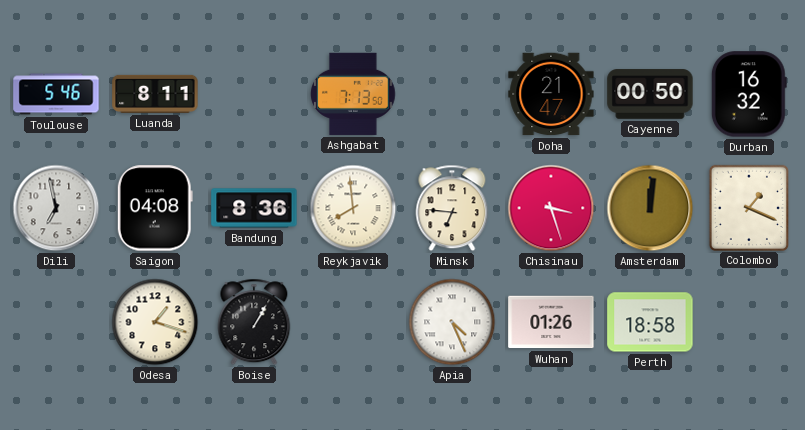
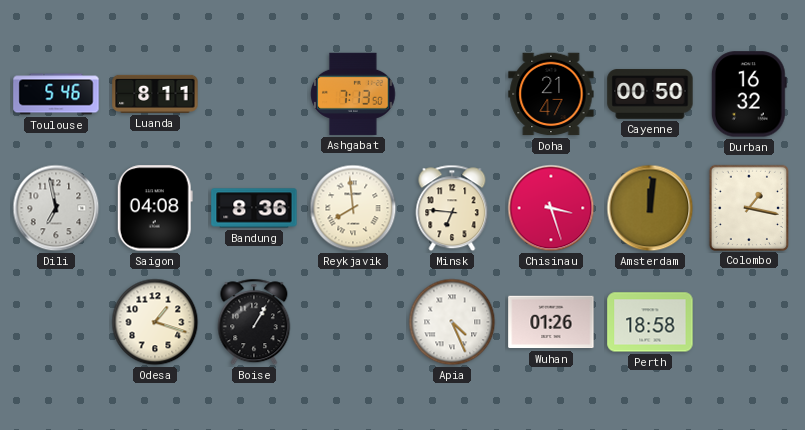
Colombo: 1:19 -> 1:17
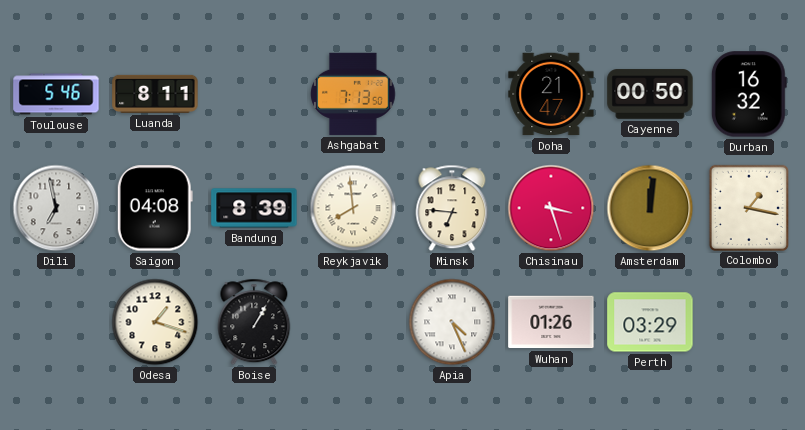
Bandung: 8:36 -> 8:39
Perth: 18:58 -> 03:29
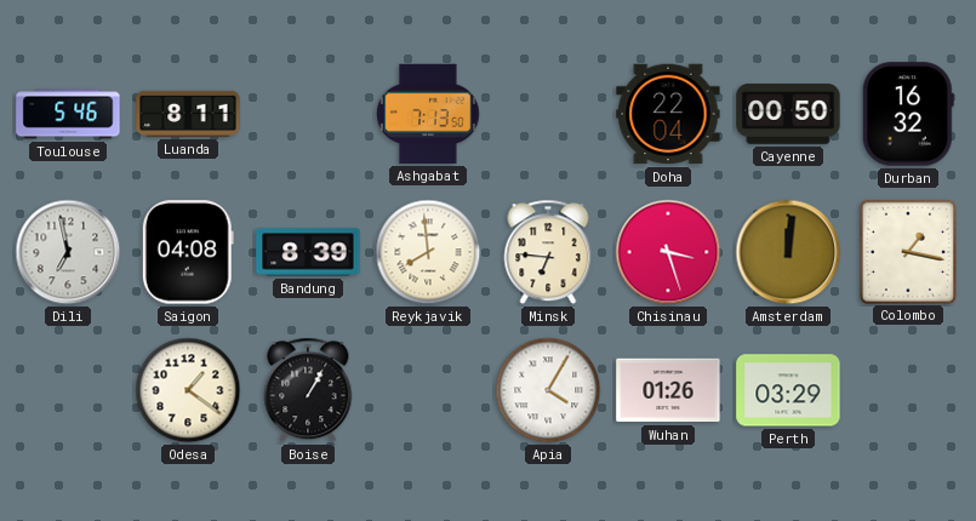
Doha: 21:47 -> 22:04
Odesa: 1:18 -> 1:21
Apia: 4:26 -> 4:05
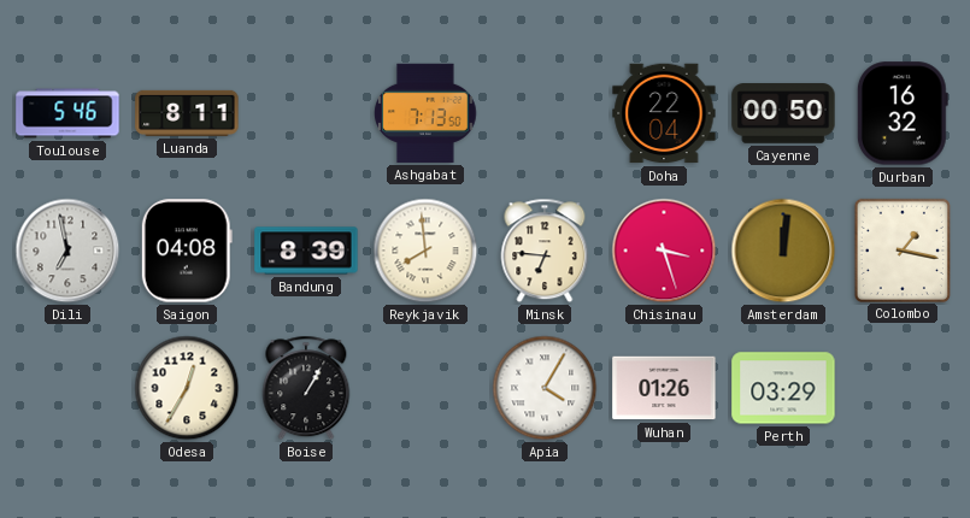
Odesa: 1:21 -> 12:35
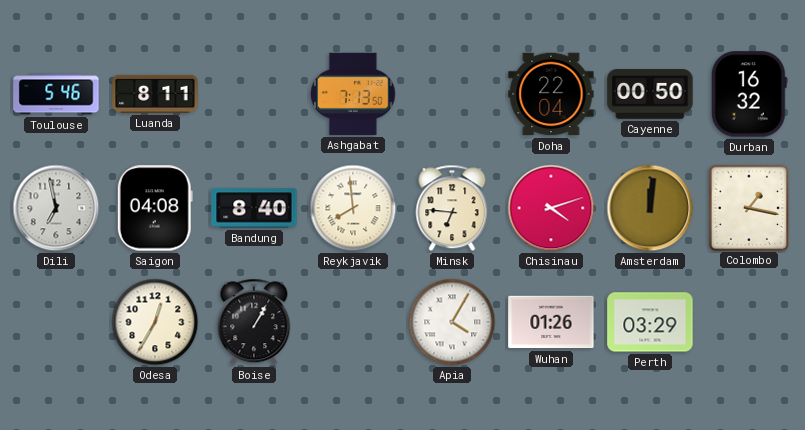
Bandung: 8:39 -> 8:40
Chisinau: 3:27 -> 4:12
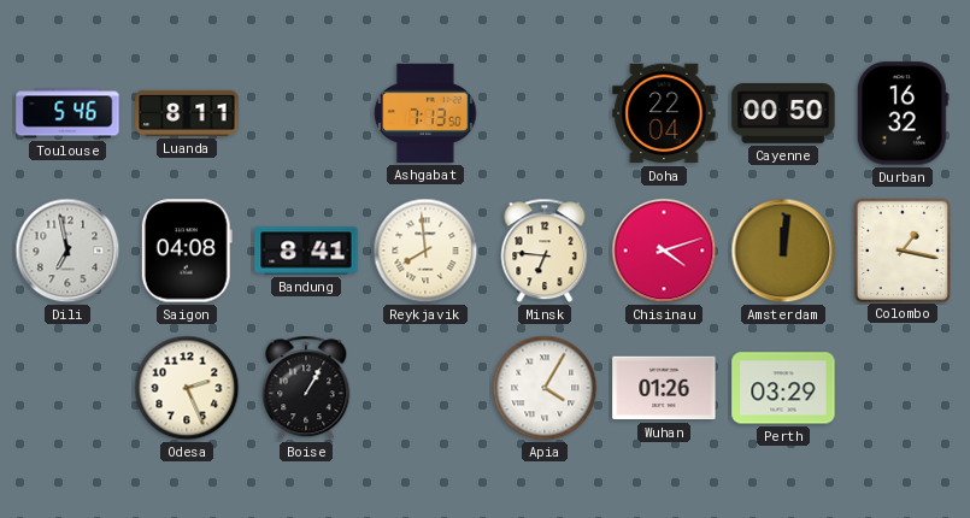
Bandung: 8:40 -> 8:41
Odesa: 12:35 -> 2:26
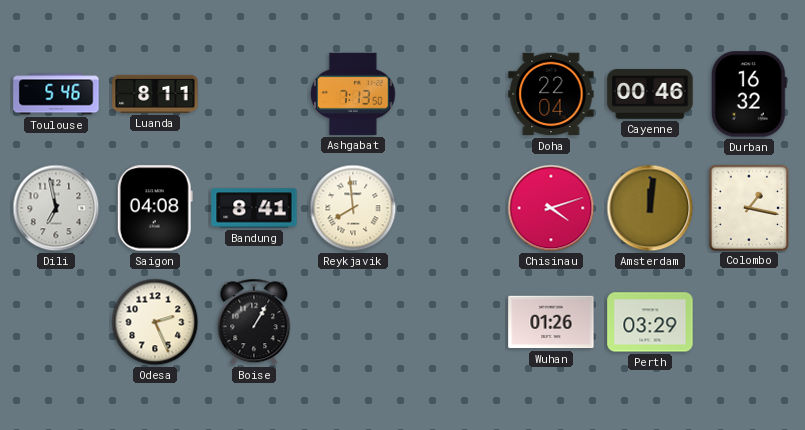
Cayenne: 00:50 -> 00:46
Minsk: 6:46 -> none
Apia: 4:05 -> none
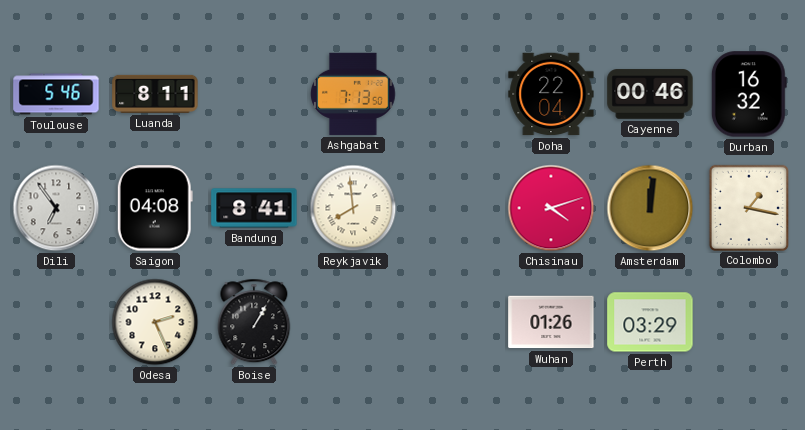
Dili: 6:58 -> 6:54
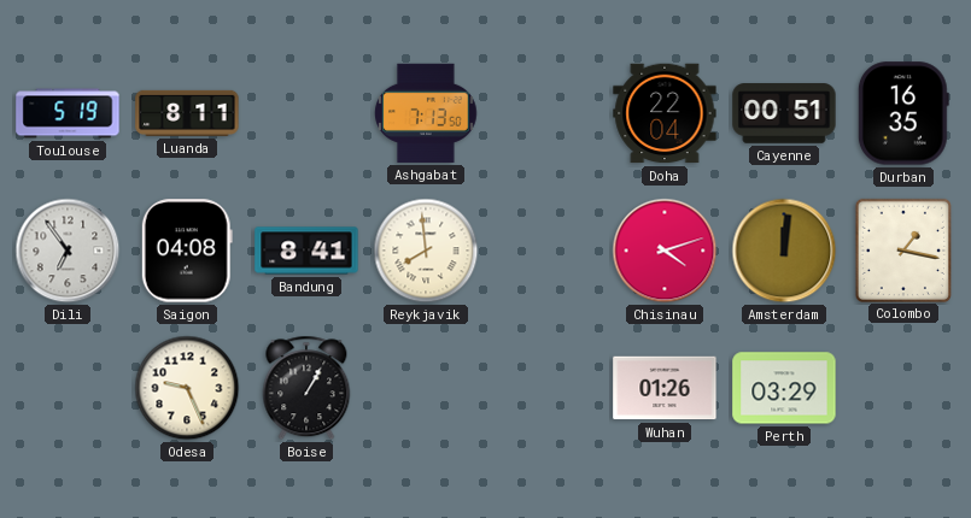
Toulouse: 5:46 -> 5:19
Cayenne: 00:46 -> 00:51
Durban: 16:32 -> 16:35
Odesa: 2:26 -> 9:26
